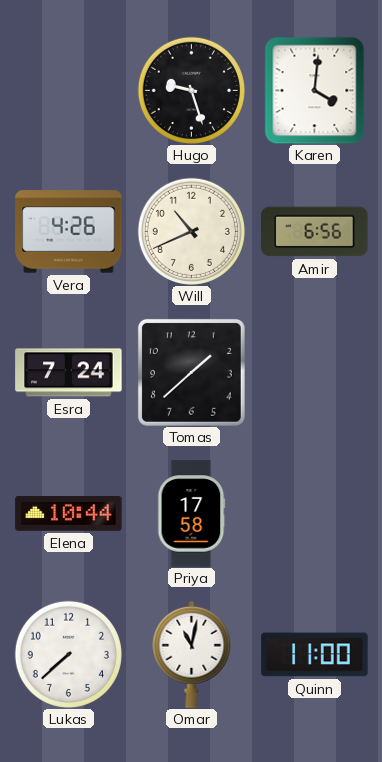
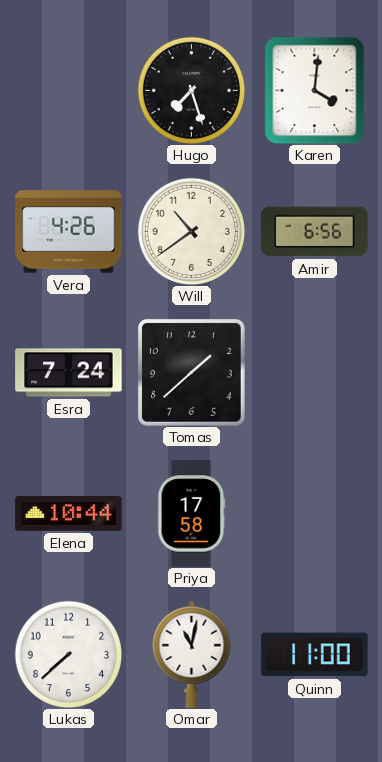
Hugo: 9:27 -> 7:27
Will: 10:41 -> 10:39
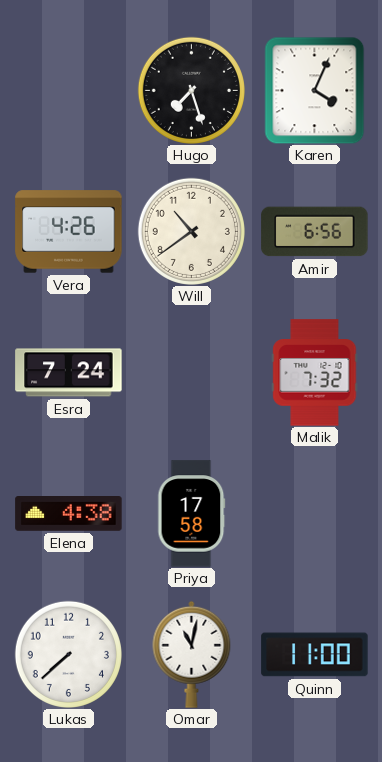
Karen: 4:01 -> 4:04
Tomas: 1:38 -> none
Malik: none -> 7:32
Elena: 10:44 -> 4:38
